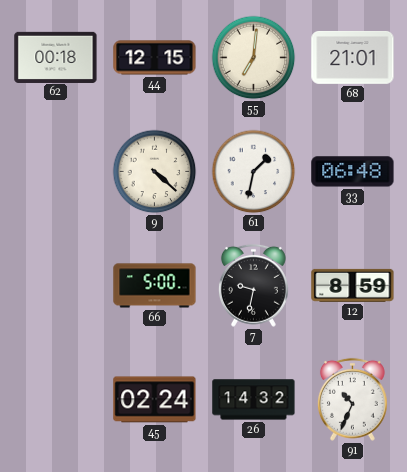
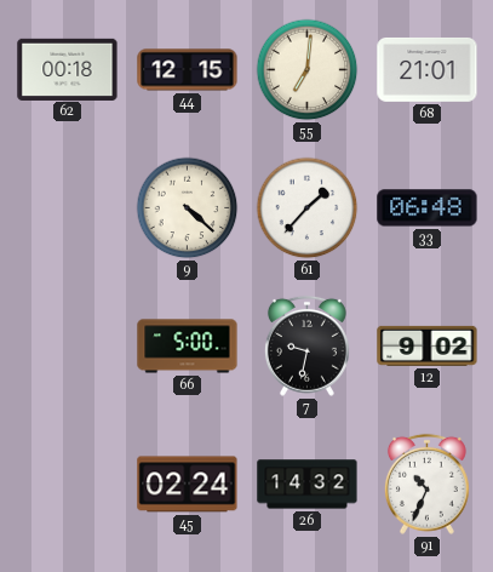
61: 1:32 -> 1:37
12: 8:59 -> 9:02
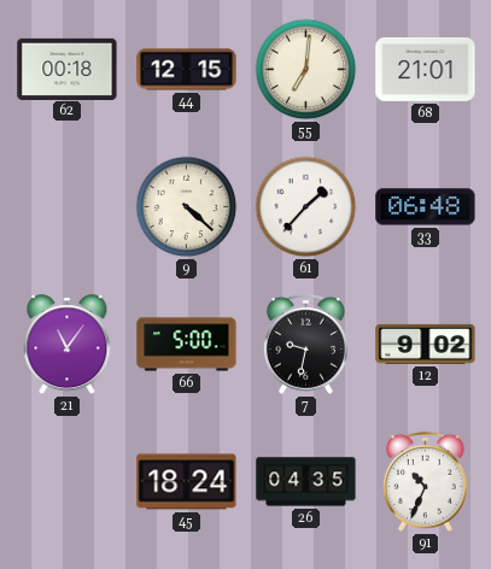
21: none -> 11:06
45: 02:24 -> 18:24
26: 14:32 -> 04:35
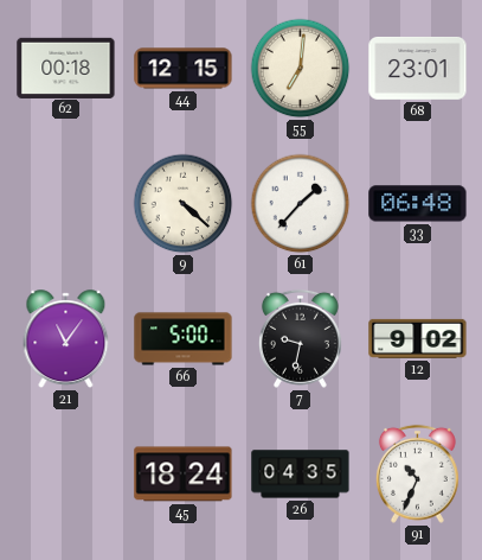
68: 21:01 -> 23:01
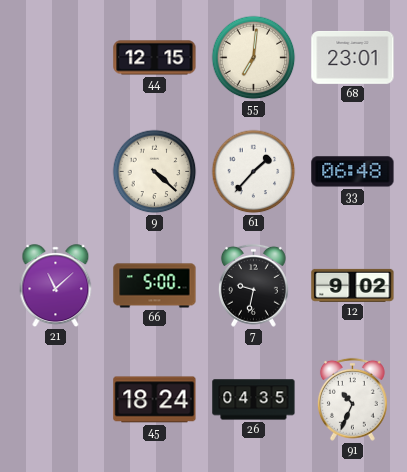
62: 00:18 -> none
21: 11:06 -> 11:08
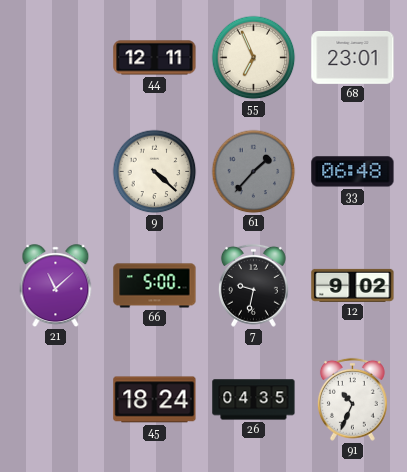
44: 12:15 -> 12:11
55: 7:01 -> 6:56
61 dial: white -> grey
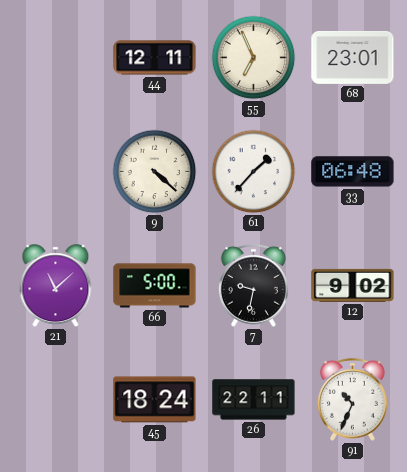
61 dial: grey -> white
26: 04:35 -> 22:11
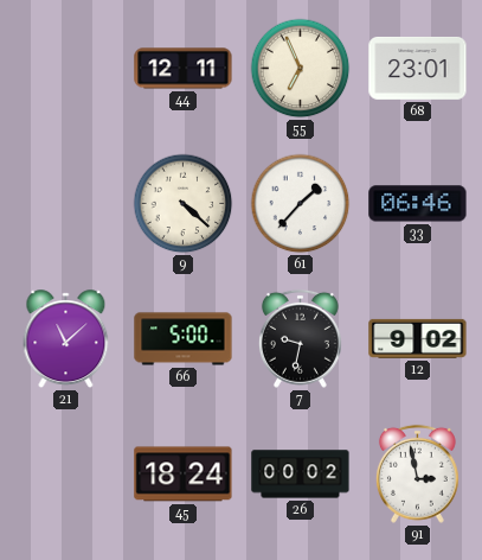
33: 06:48 -> 06:46
26: 22:11 -> 00:02
91: 10:34 -> 2:58
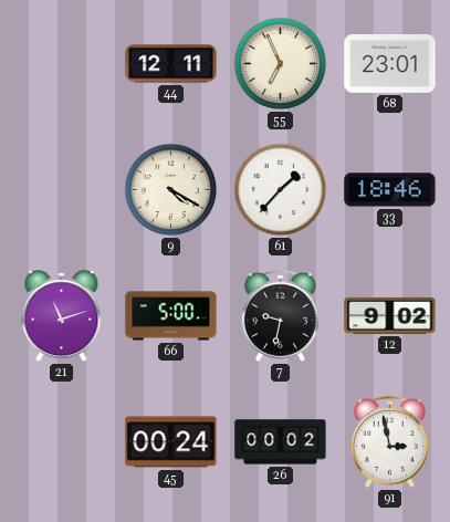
9: 4:22 -> 4:20
33: 06:46 -> 18:46
21: 11:08 -> 11:12
45: 18:24 -> 00:24
